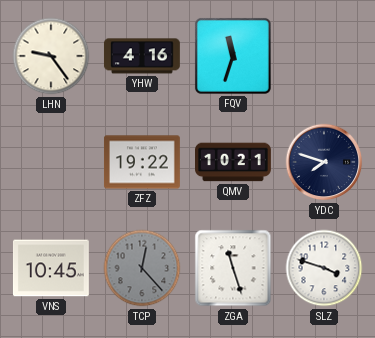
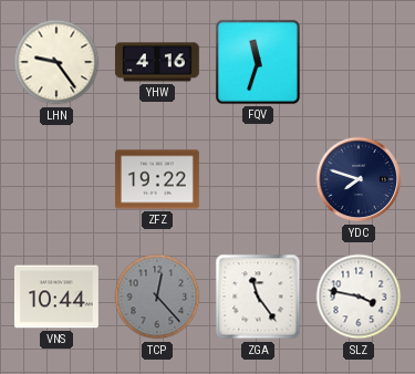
QMV: 10:21 -> none
VNS: 10:45 -> 10:44
ZGA: 11:27 -> 11:24
SLZ: 3:48 -> 3:47
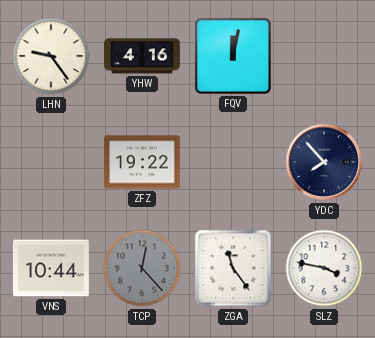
FQV: 11:33 -> 12:02
YDC: 7:48 -> 7:53
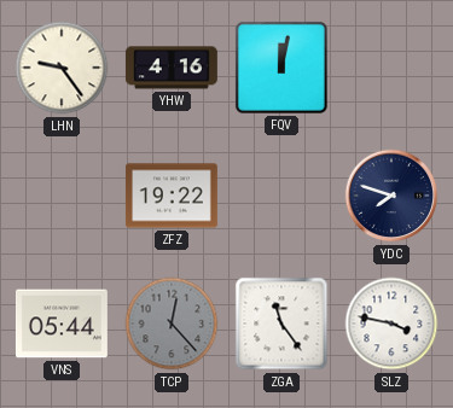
YDC: 7:53 -> 7:48
VNS: 10:44 -> 05:44
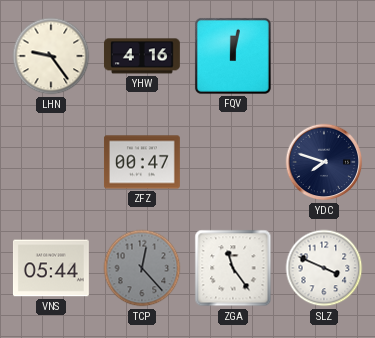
ZFZ: 19:22 -> 00:47
SLZ: 3:47 -> 3:49
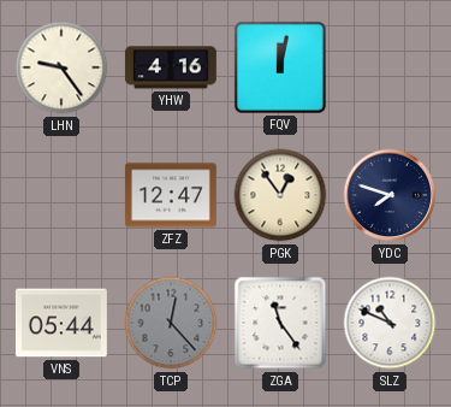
ZFZ: 00:47 -> 12:47
PGK: none -> 12:54
SLZ: 3:49 -> 10:49
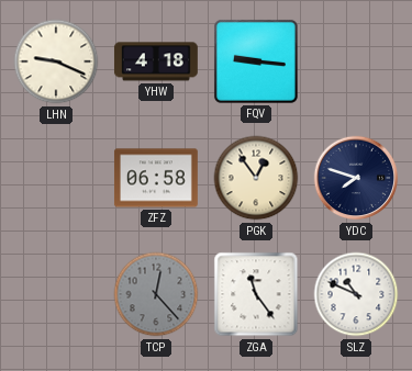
LHN: 9:24 -> 9:19
YHW: 4:16 -> 4:18
FQV: 12:02 -> 9:16
ZFZ: 12:47 -> 06:58
VNS: 05:44 -> none
